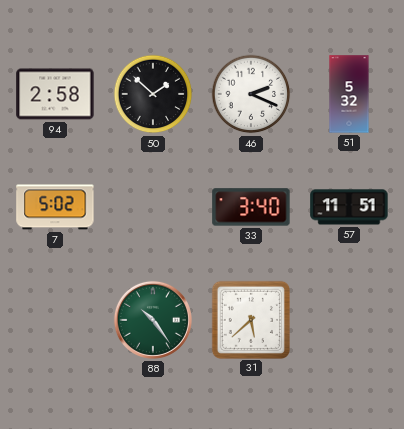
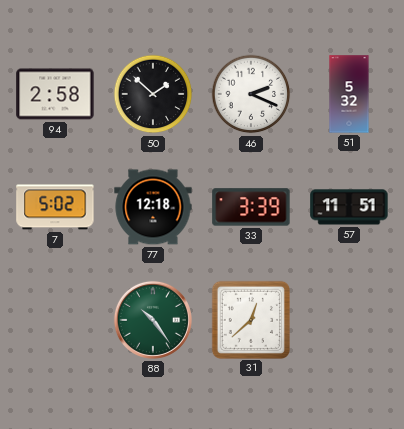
77: none -> 12:18
33: 3:40 -> 3:39
31: 5:38 -> 12:38
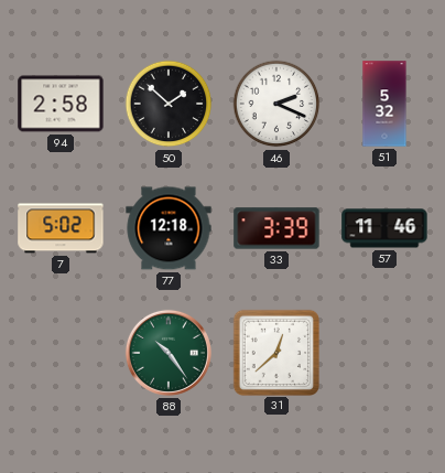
57: 11:51 -> 11:46
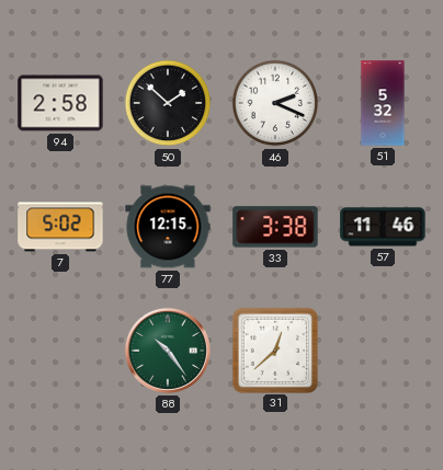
77: 12:18 -> 12:15
33: 3:39 -> 3:38
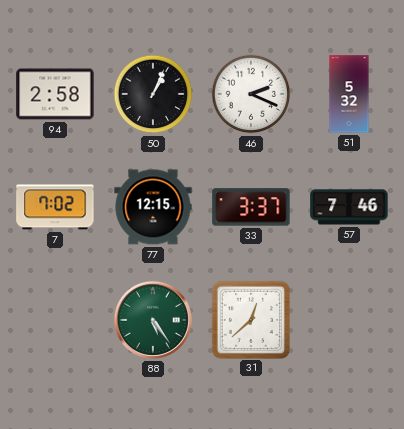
50: 1:52 -> 1:04
7: 5:02 -> 7:02
33: 3:38 -> 3:37
57: 11:46 -> 7:46
88: 10:24 -> 5:24
